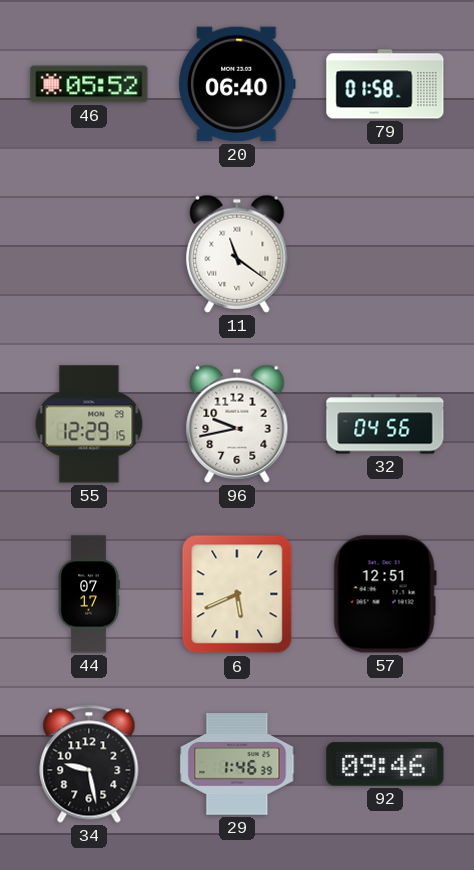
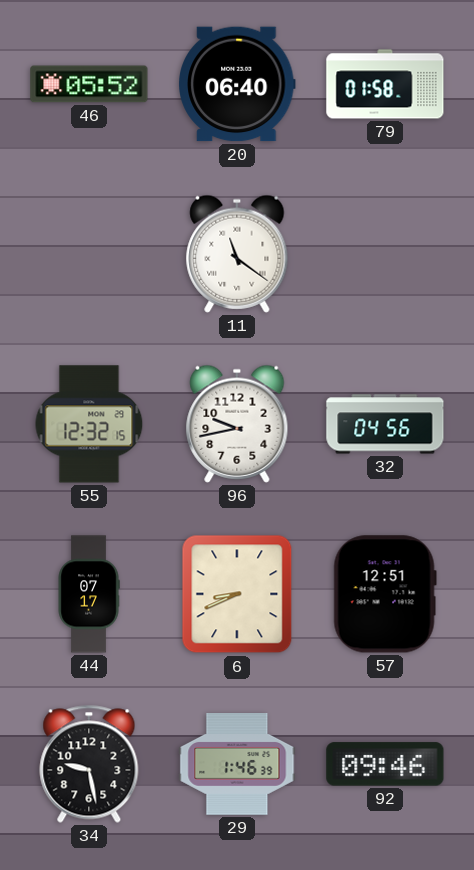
55: 12:29 -> 12:32
6: 5:41 -> 8:41
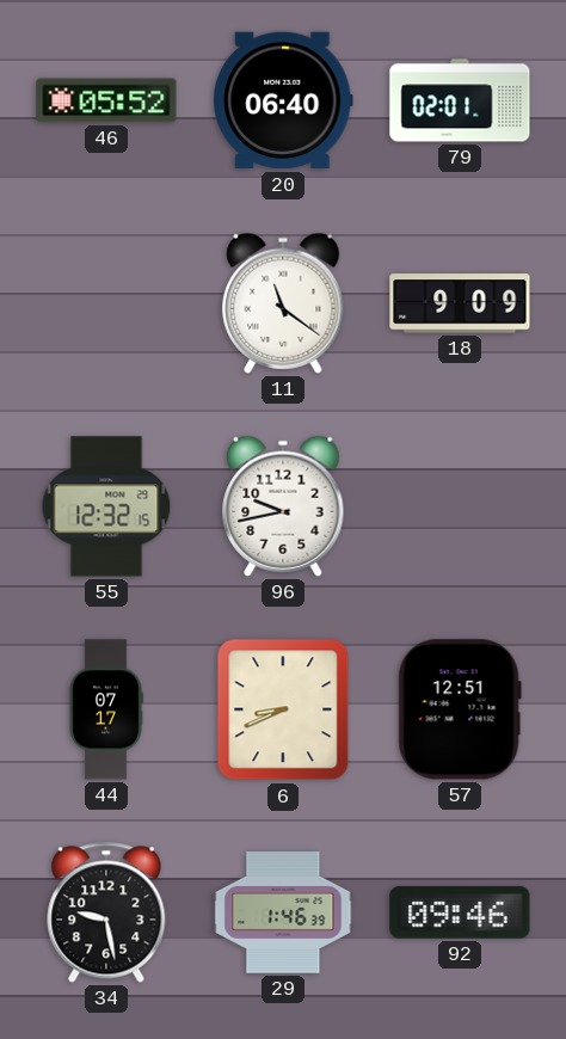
79: 01:58 -> 02:01
18: none -> 9:09
32: 04:56 -> none
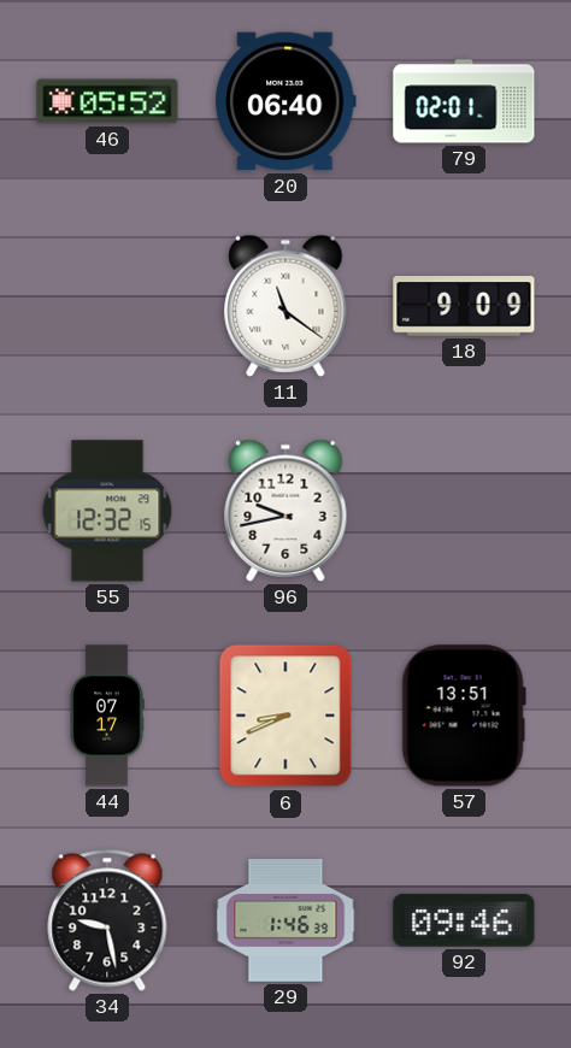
57: 12:51 -> 13:51
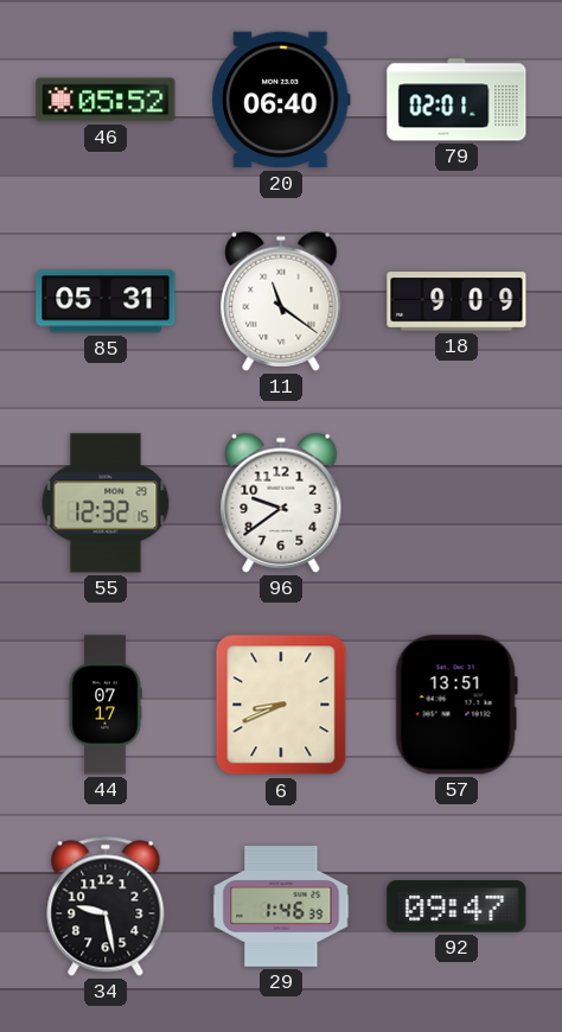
85: none -> 05:31
96: 9:43 -> 9:39
92: 09:46 -> 09:47
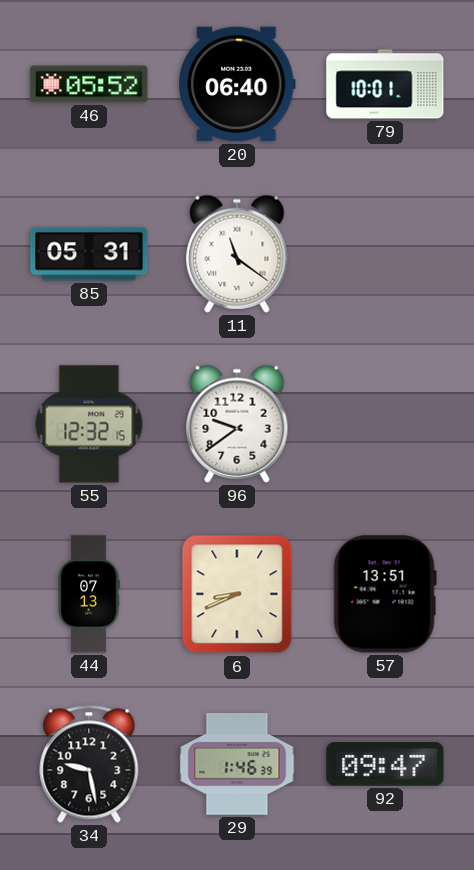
79: 02:01 -> 10:01
18: 9:09 -> none
44: 07:17 -> 07:13
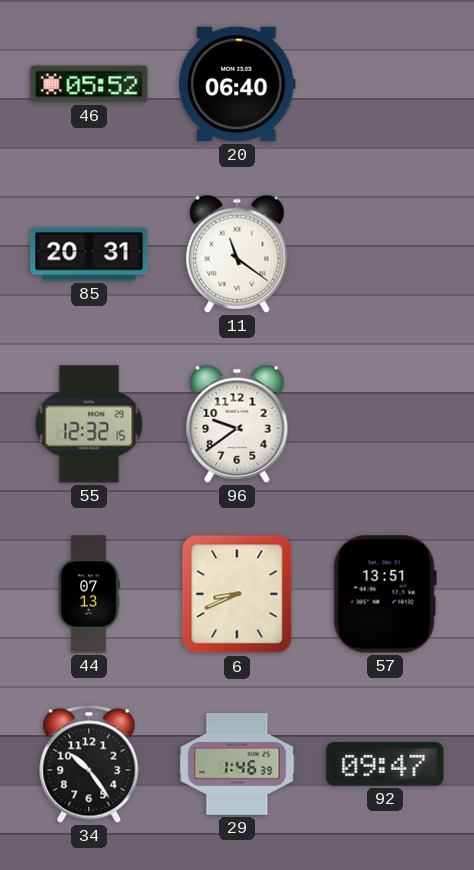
79: 10:01 -> none
85: 05:31 -> 20:31
34: 9:28 -> 10:24
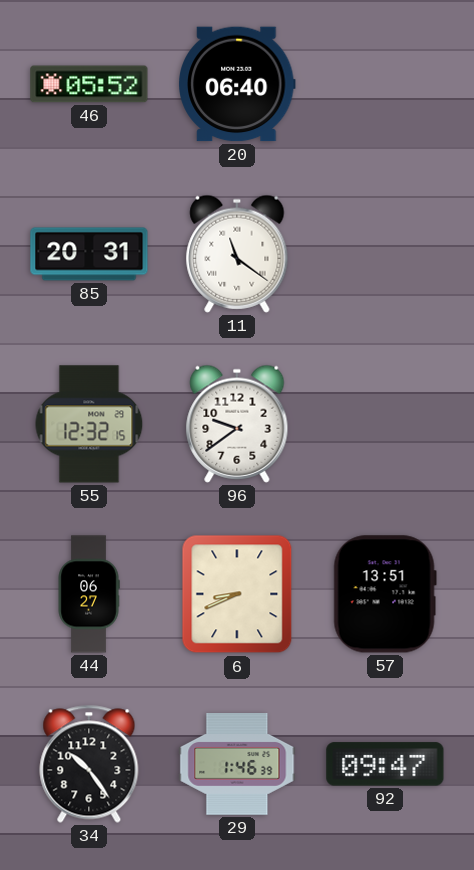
44: 07:13 -> 06:27
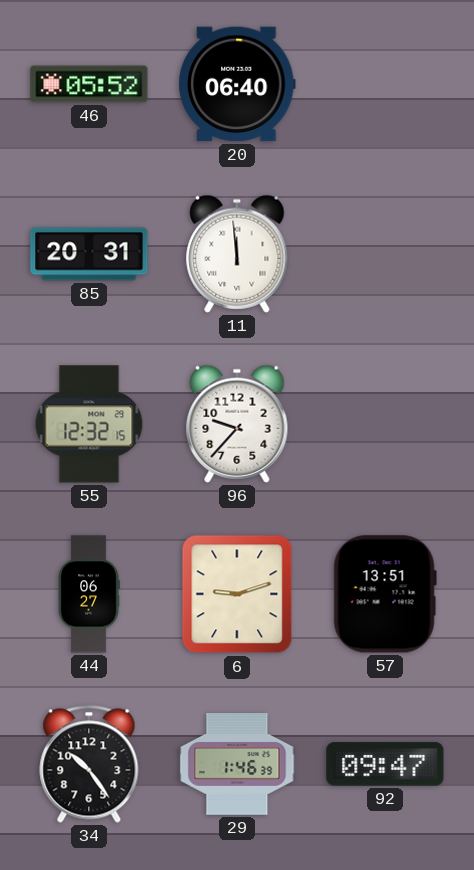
11: 11:21 -> 11:59
96: 9:39 -> 9:37
6: 8:41 -> 9:12
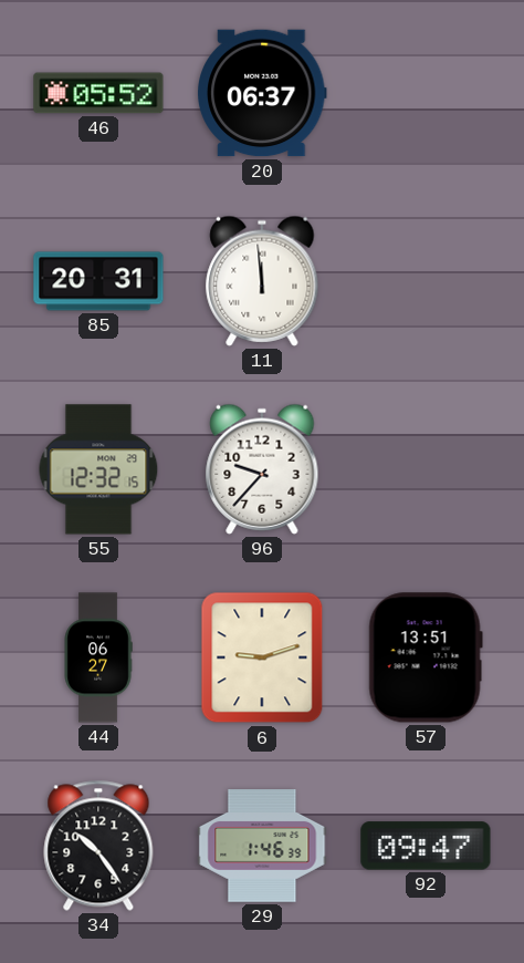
20: 06:40 -> 06:37
